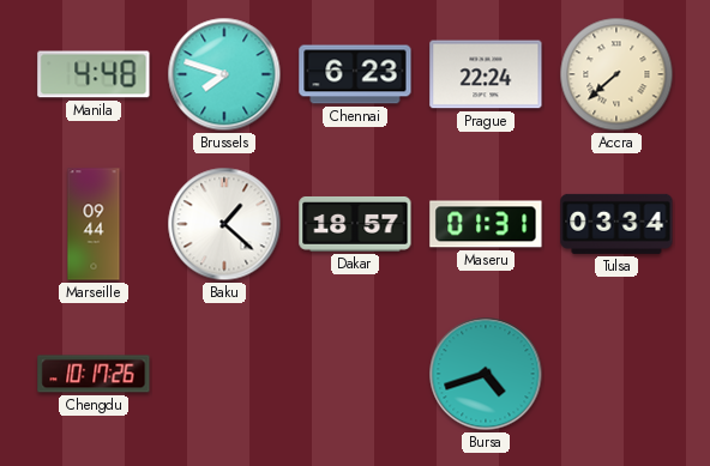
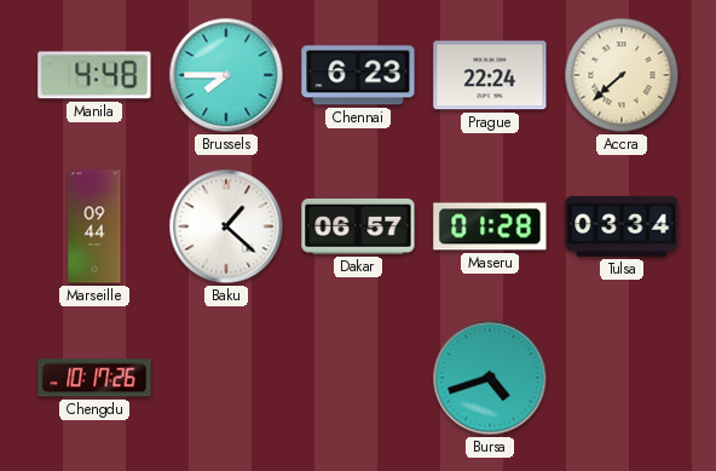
Brussels: 7:48 -> 7:45
Dakar: 18:57 -> 06:57
Maseru: 01:31 -> 01:28
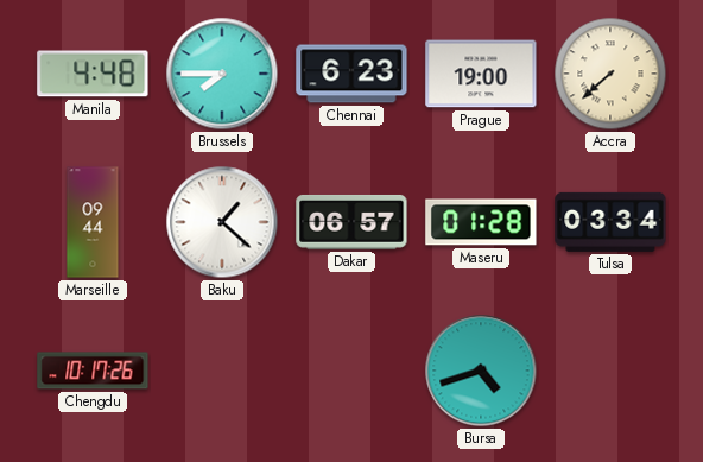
Prague: 22:24 -> 19:00
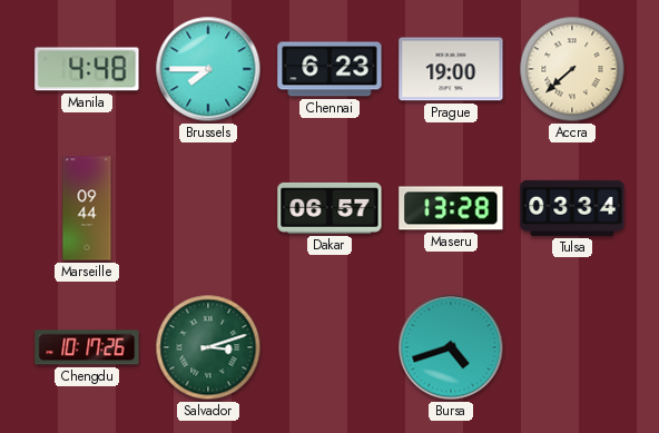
Baku: 1:22 -> none
Maseru: 01:28 -> 13:28
Salvador: none -> 3:12
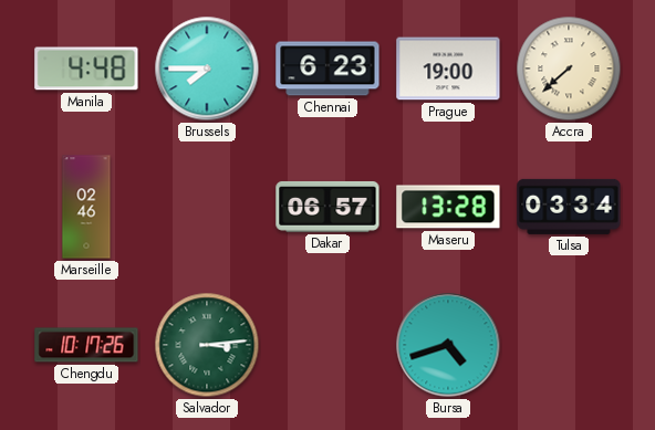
Marseille: 09:44 -> 02:46
Salvador: 3:12 -> 3:14
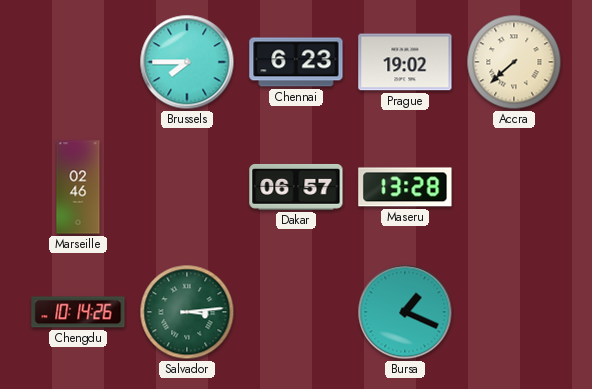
Manila: 4:48 -> none
Prague: 19:00 -> 19:02
Tulsa: 03:34 -> none
Chengdu: 10:17 -> 10:14
Bursa: 4:42 -> 1:19
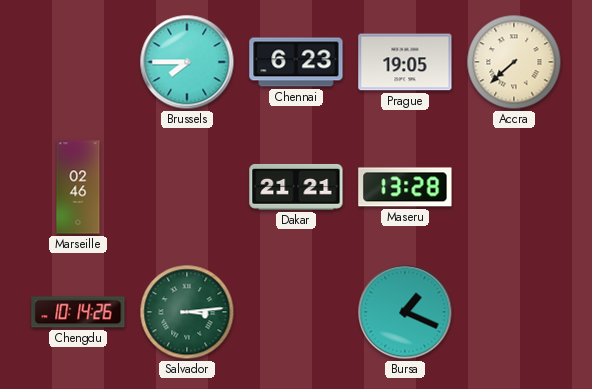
Prague: 19:02 -> 19:05
Dakar: 06:57 -> 21:21
